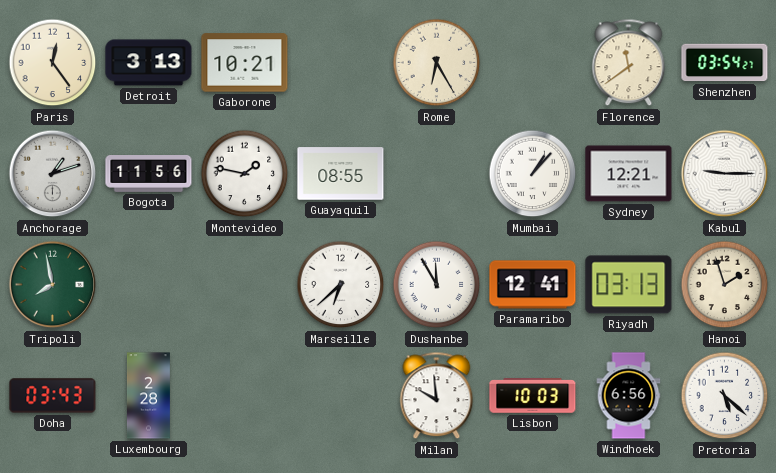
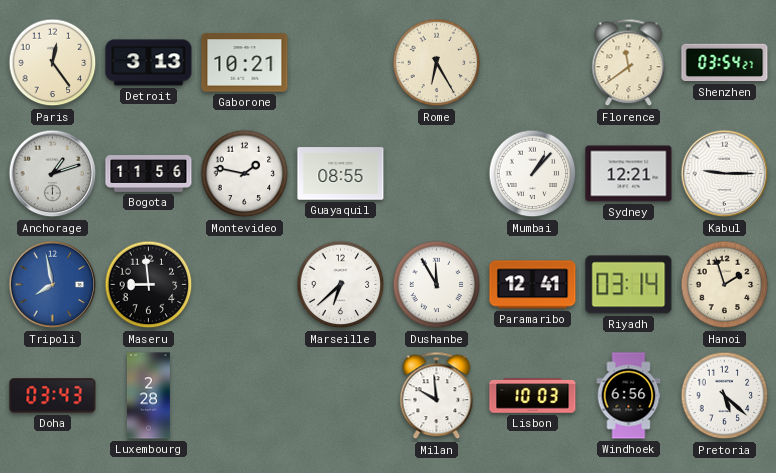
Tripoli dial: green -> blue
Maseru: none -> 8:59
Riyadh: 03:13 -> 03:14
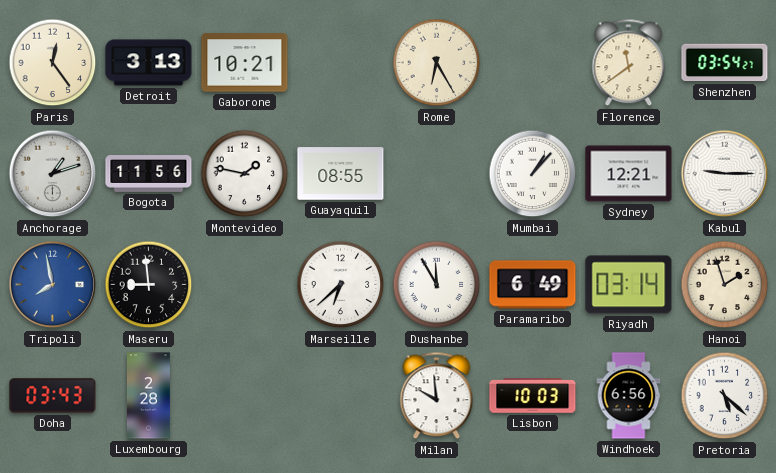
Paramaribo: 12:41 -> 6:49
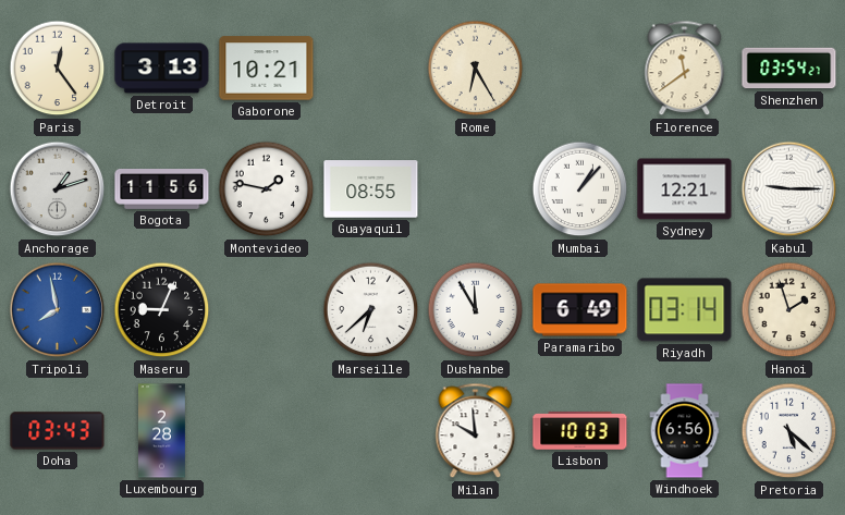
Maseru: 8:59 -> 9:04
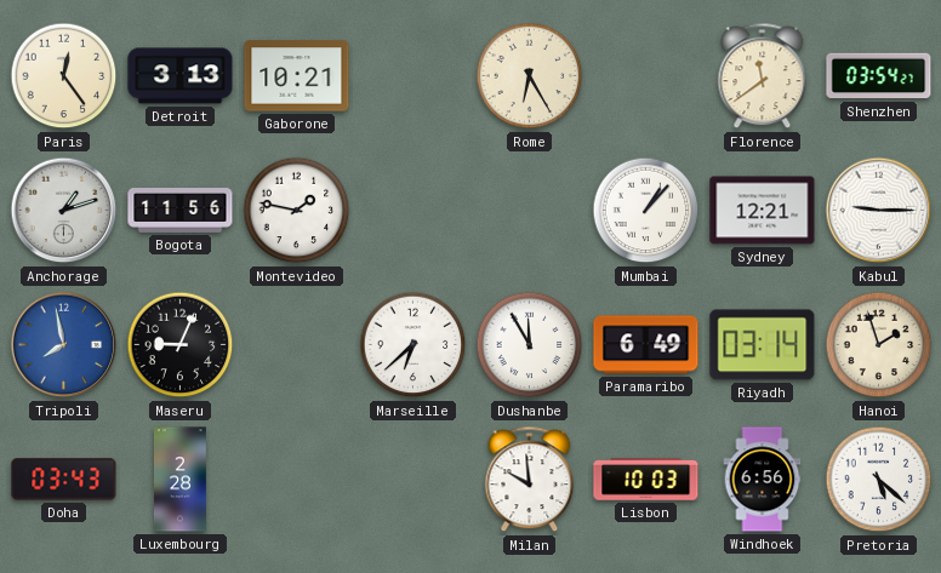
Guayaquil: 08:55 -> none
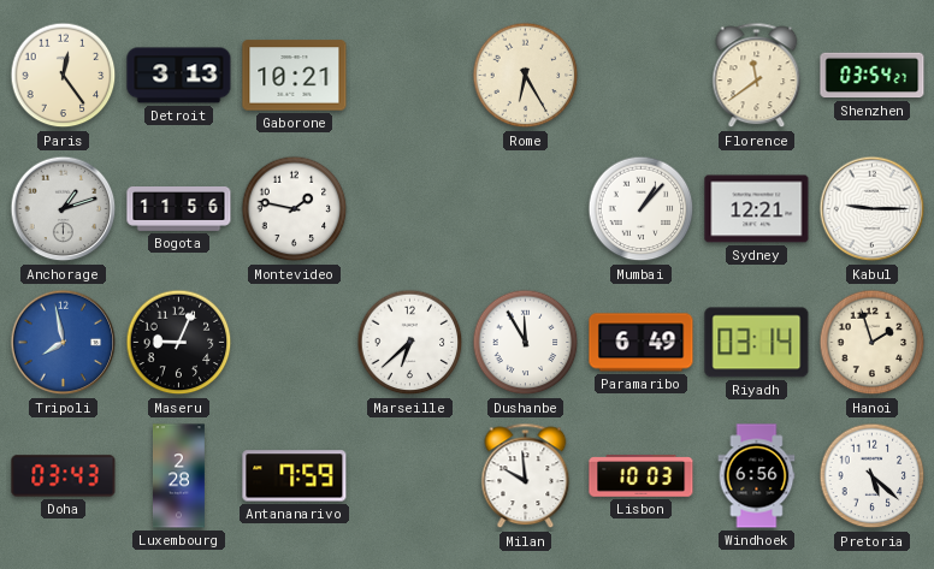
Antananarivo: none -> 7:59
